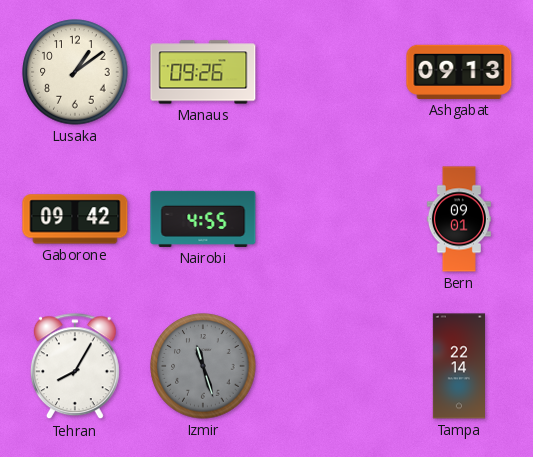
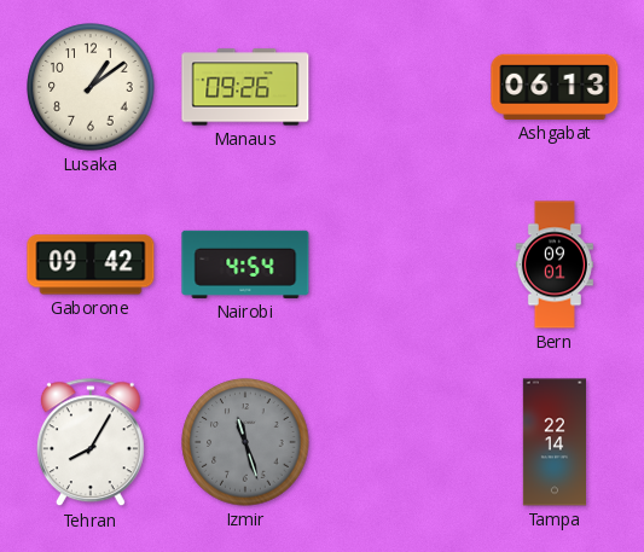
Ashgabat: 09:13 -> 06:13
Nairobi: 4:55 -> 4:54
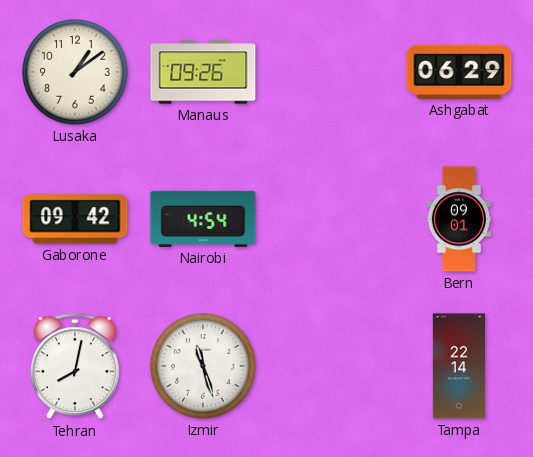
Ashgabat: 06:13 -> 06:29
Tehran: 8:05 -> 8:02
Izmir dial: grey -> white
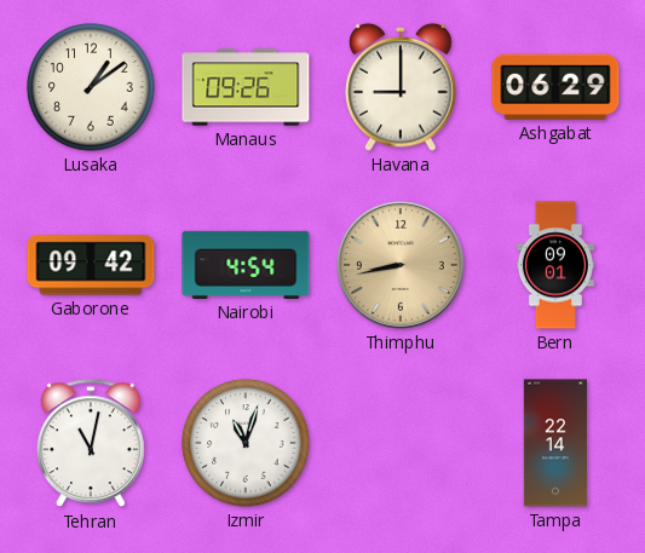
Havana: none -> 9:00
Thimphu: none -> 8:43
Tehran: 8:02 -> 11:02
Izmir: 11:27 -> 11:03
